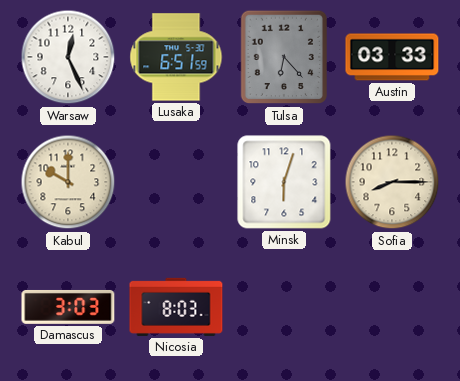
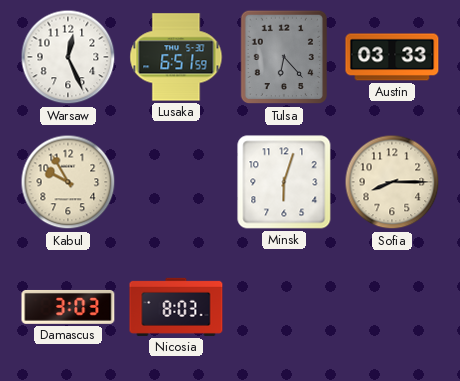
Kabul: 10:00 -> 9:55
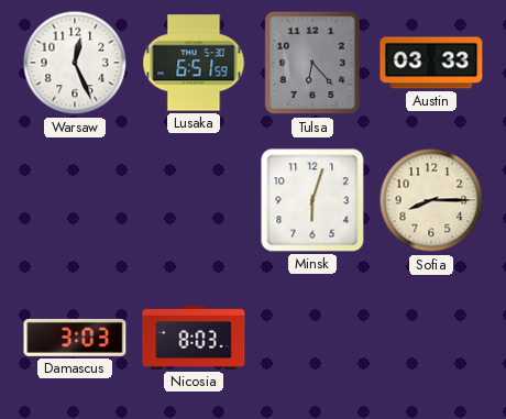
Kabul: 9:55 -> none
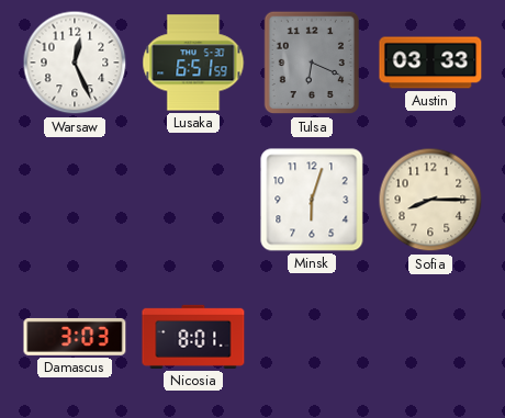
Tulsa: 6:23 -> 6:19
Nicosia: 8:03 -> 8:01
